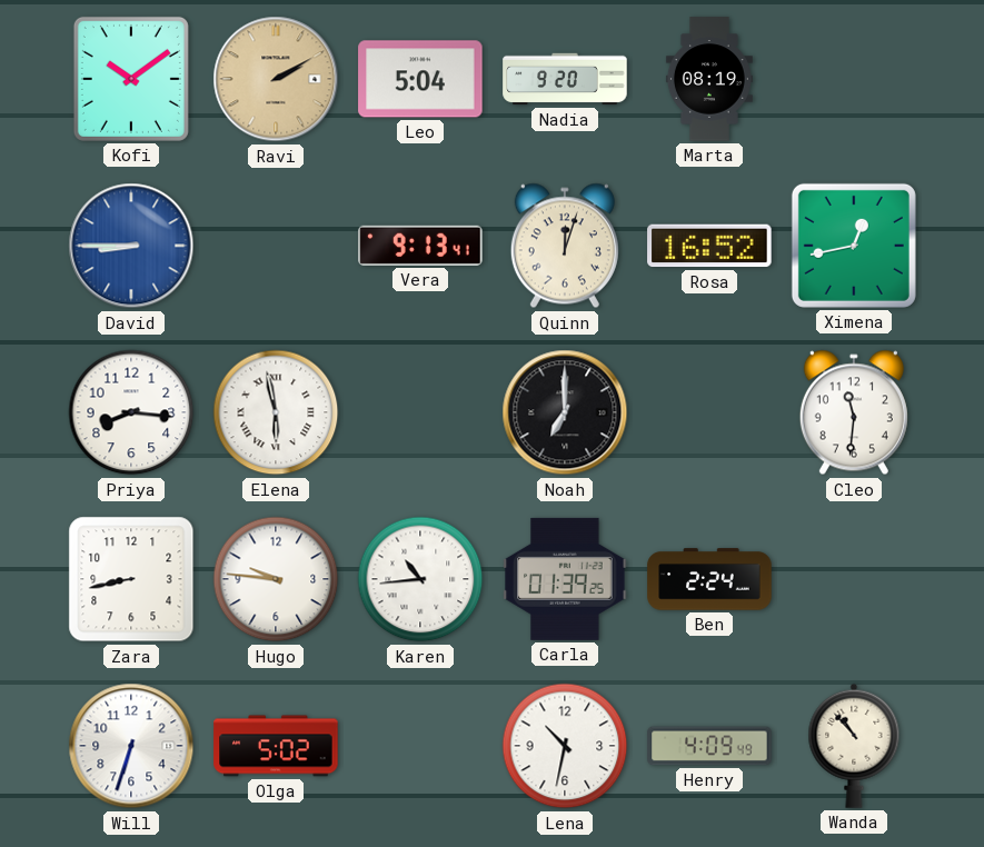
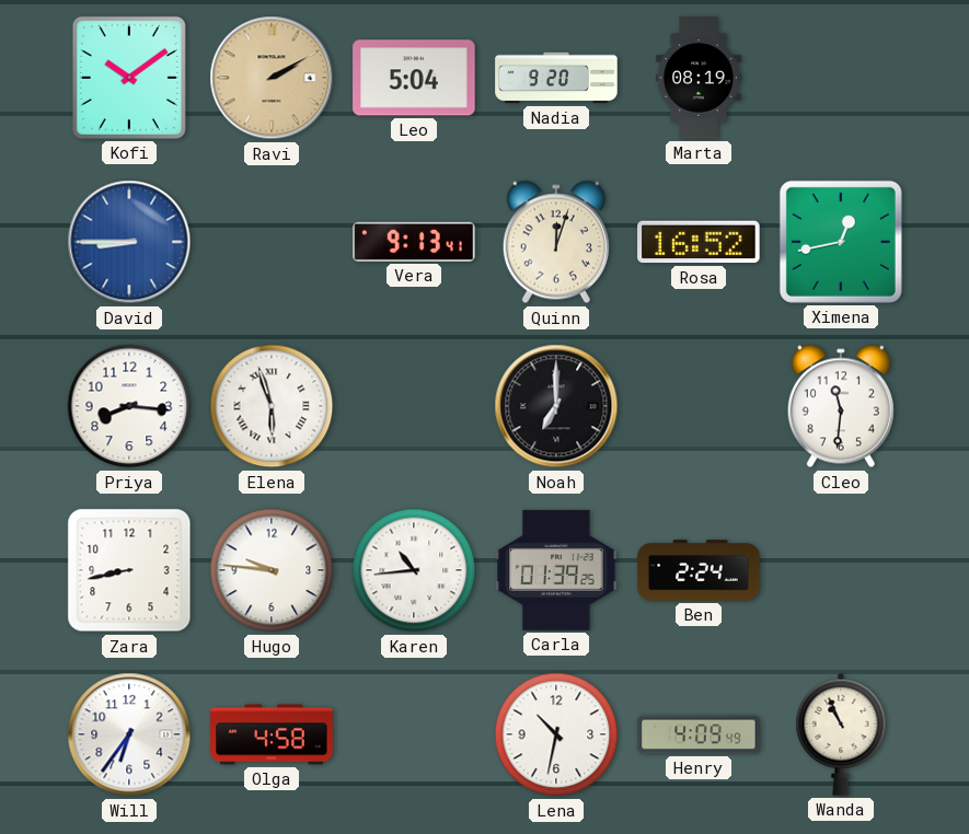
Elena: 5:58 -> 5:57
Will: 6:33 -> 6:36
Olga: 5:02 -> 4:58
Wanda: 10:53 -> 10:56
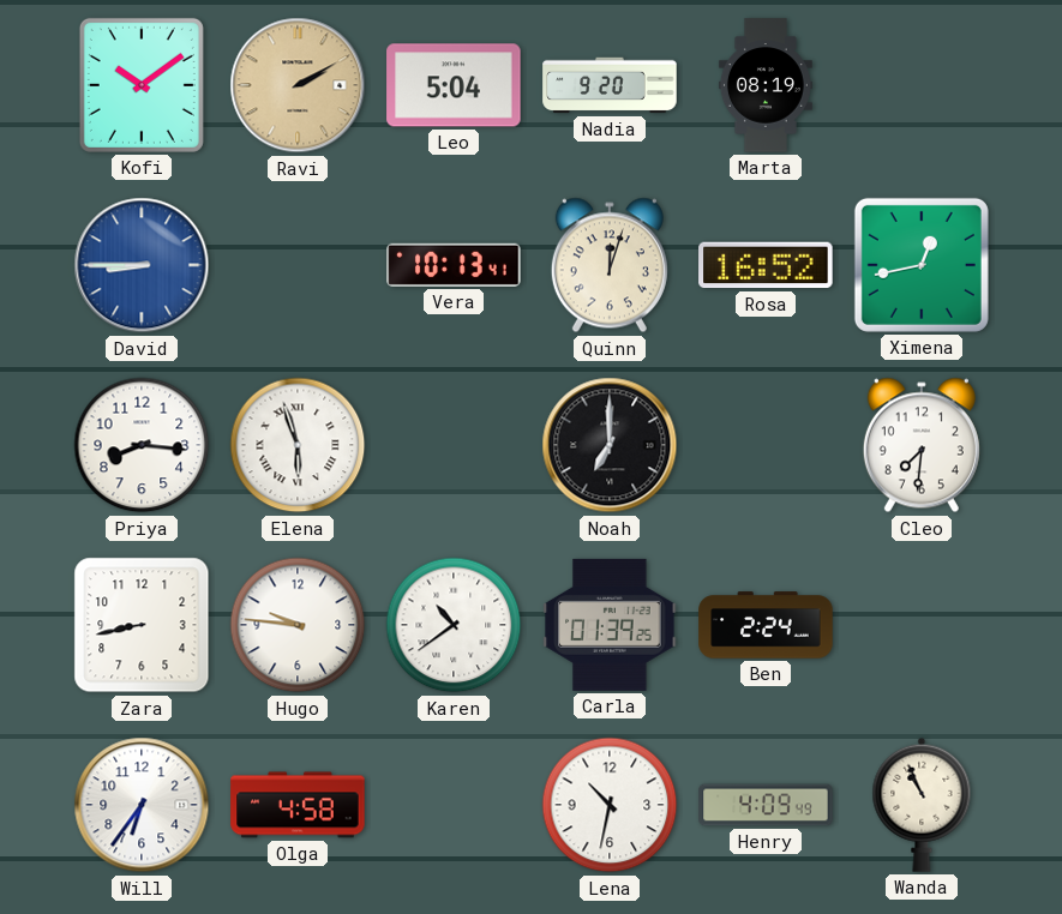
Vera: 9:13 -> 10:13
Cleo: 11:31 -> 7:31
Karen: 10:44 -> 10:39
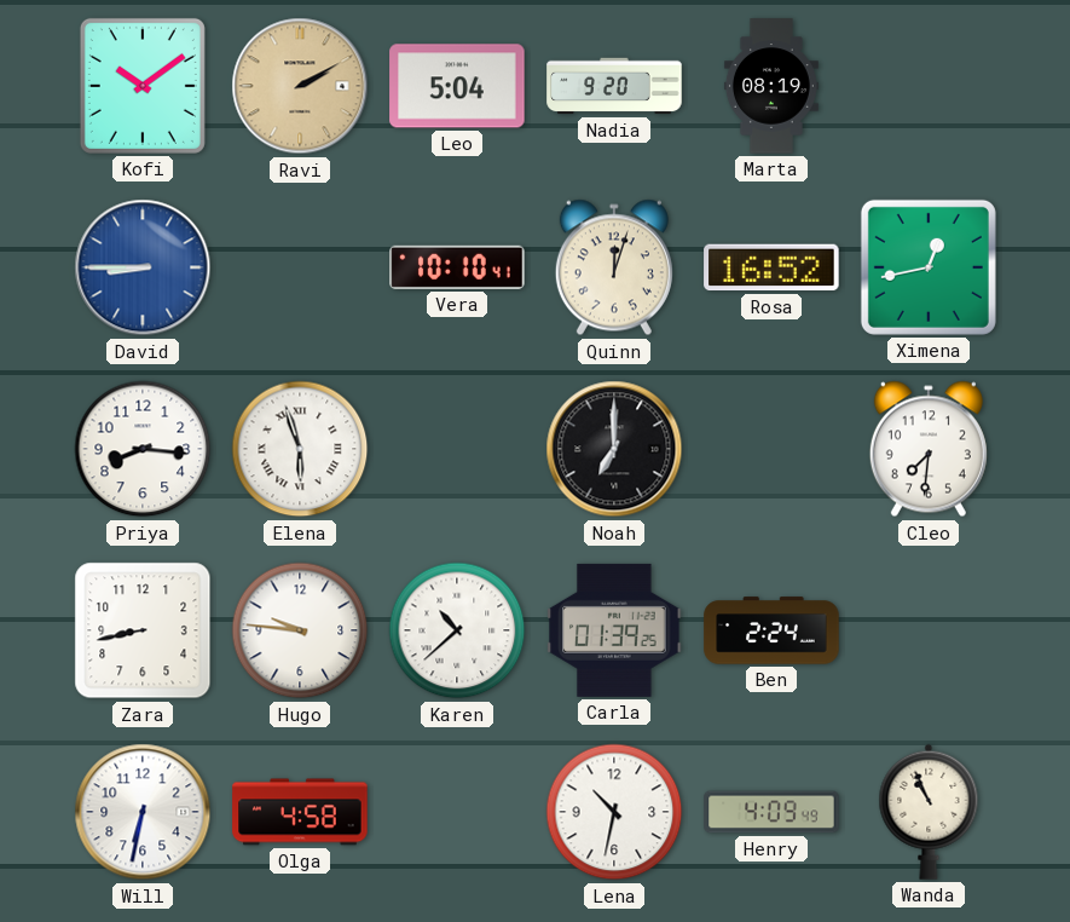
Vera: 10:13 -> 10:10
Karen: 10:39 -> 10:38
Will: 6:36 -> 6:32
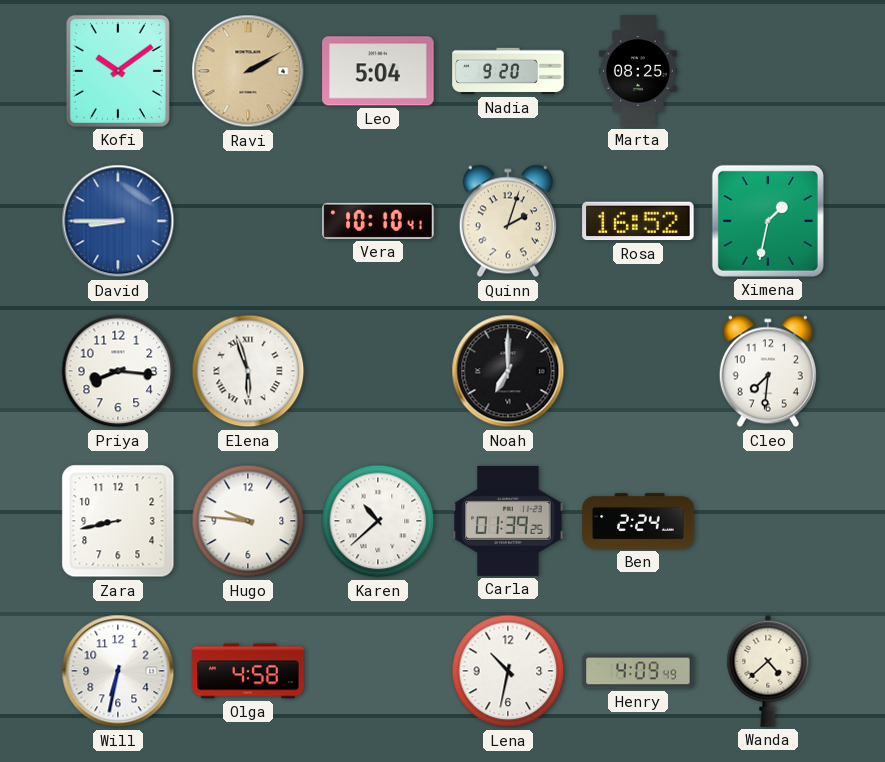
Marta: 08:19 -> 08:25
Quinn: 12:03 -> 2:03
Ximena: 12:43 -> 1:32
Wanda: 10:56 -> 4:38
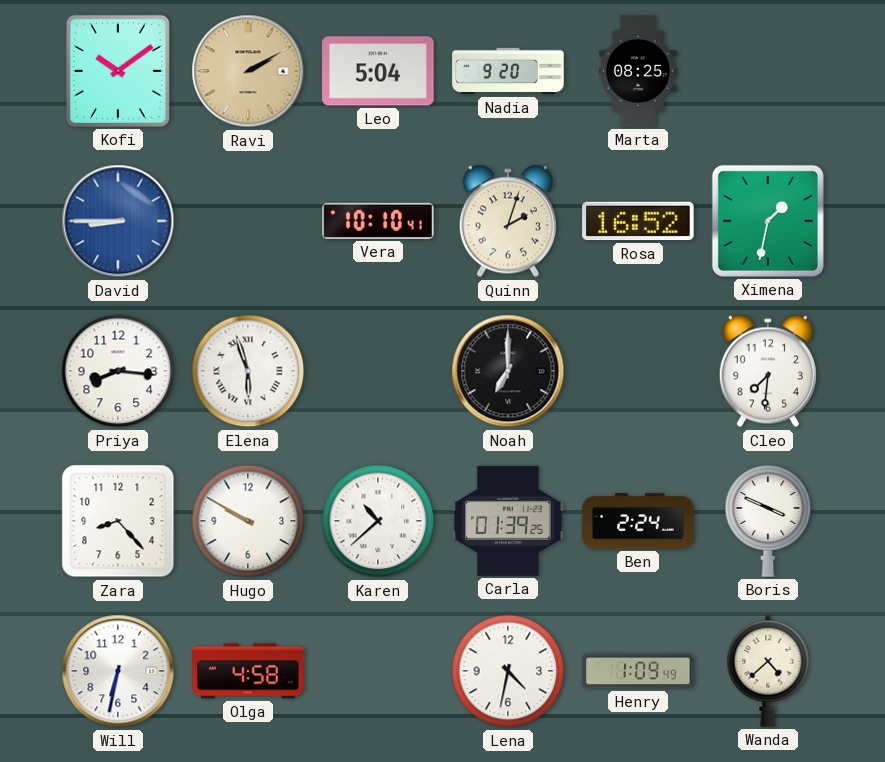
Zara: 8:43 -> 8:23
Hugo: 9:46 -> 9:50
Boris: none -> 3:49
Lena: 10:32 -> 4:32
Henry: 4:09 -> 1:09
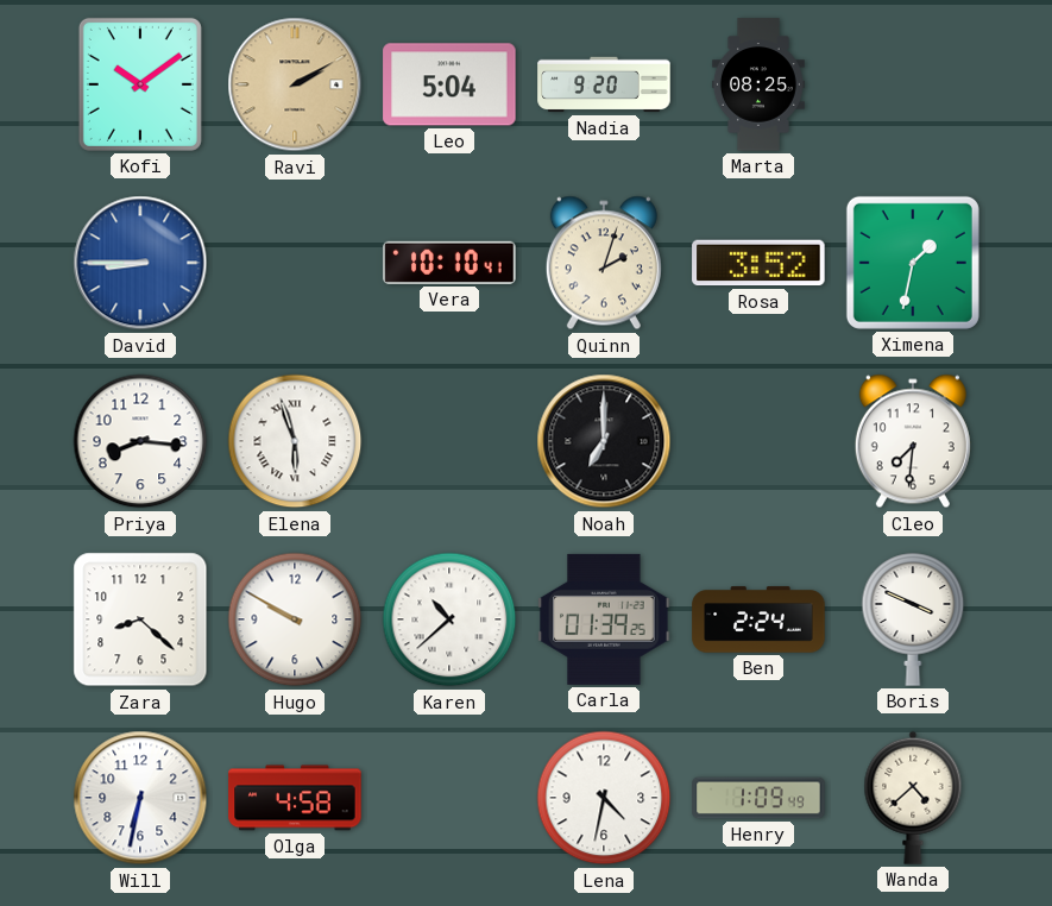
Rosa: 16:52 -> 3:52
Zara: 8:23 -> 8:22
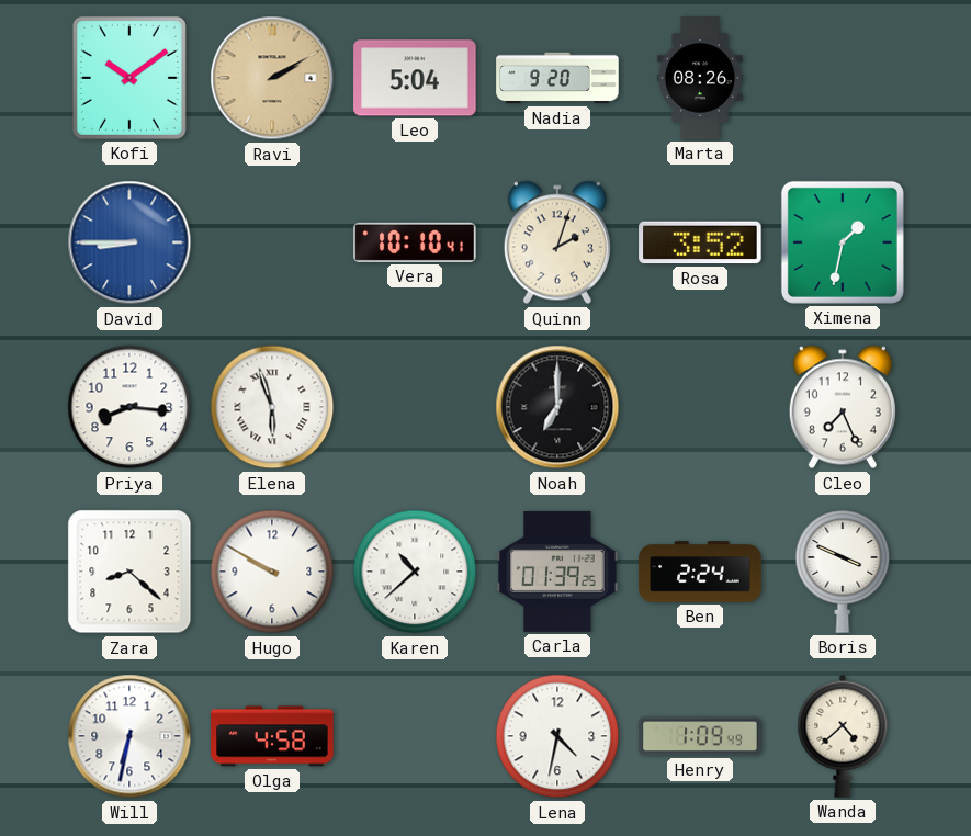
Marta: 08:25 -> 08:26
Cleo: 7:31 -> 7:26
